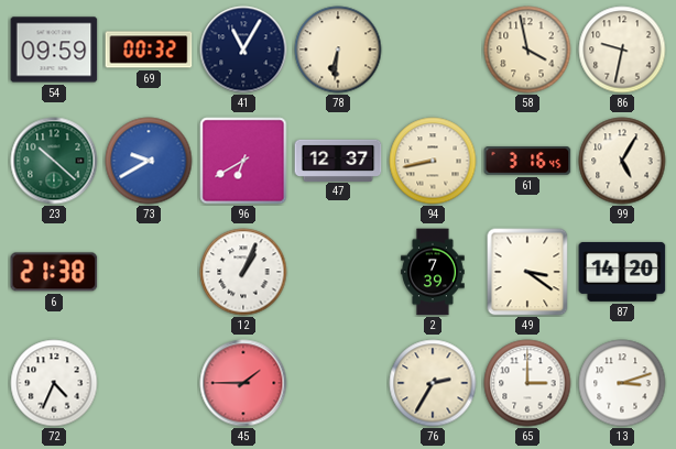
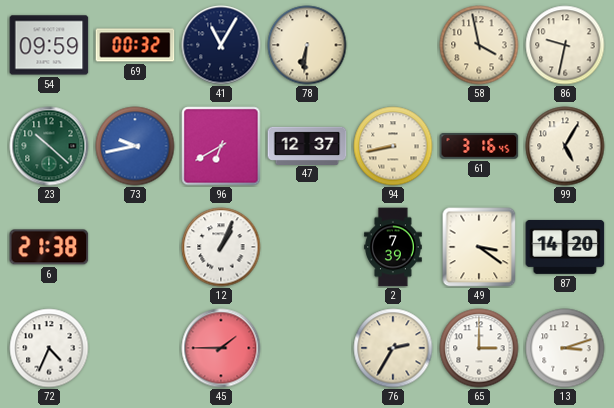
73: 9:40 -> 9:43
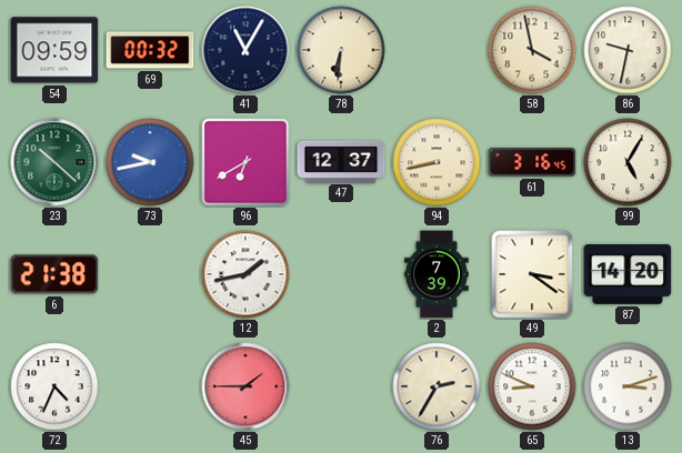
12: 1:04 -> 1:43
65: 3:00 -> 8:49
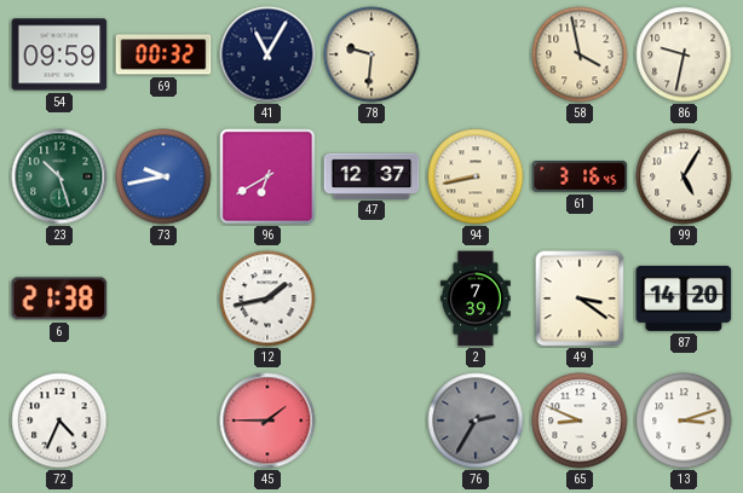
78: 6:31 -> 9:31
23: 10:22 -> 10:27
76 dial: cream -> grey
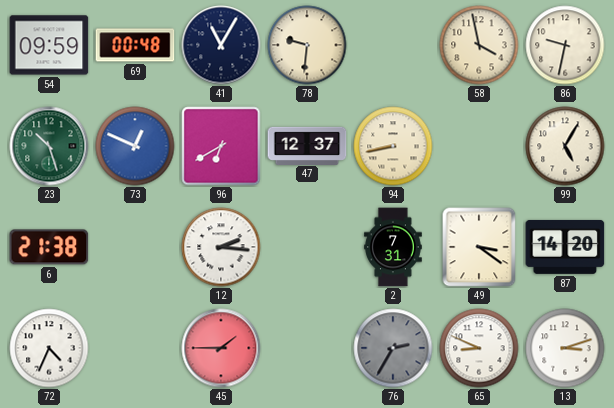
69: 00:32 -> 00:48
73: 9:43 -> 12:49
61: 3:16 -> none
12: 1:43 -> 2:16
2: 7:39 -> 7:31
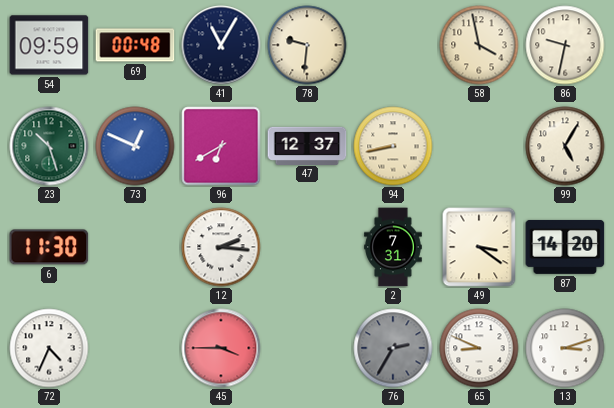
6: 21:38 -> 11:30
45: 1:45 -> 3:45
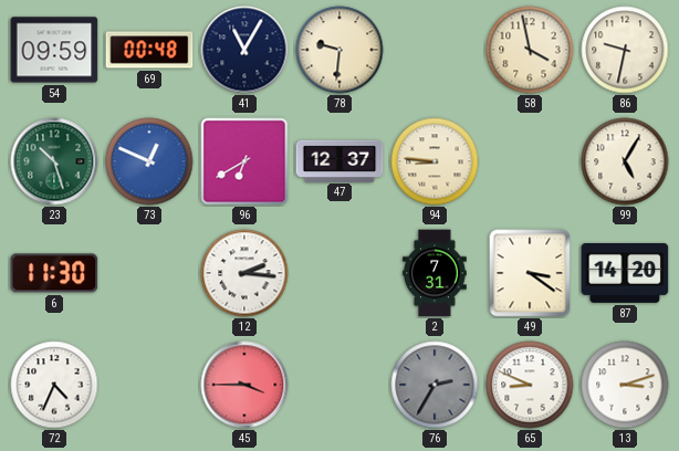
94: 8:43 -> 8:46
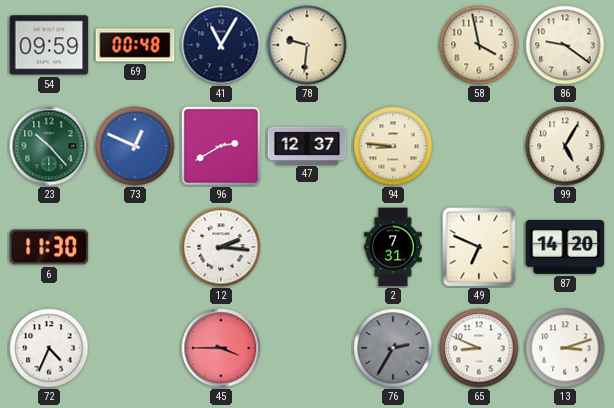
86: 9:32 -> 9:21
23: 10:27 -> 10:23
96: 6:40 -> 2:40
49: 3:21 -> 6:49
